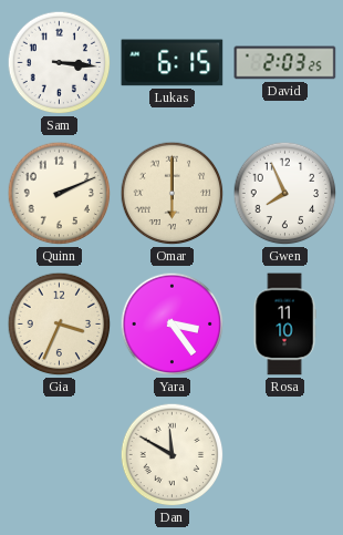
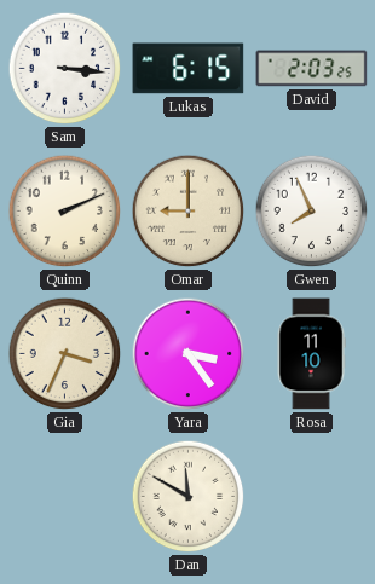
Omar: 6:00 -> 9:00
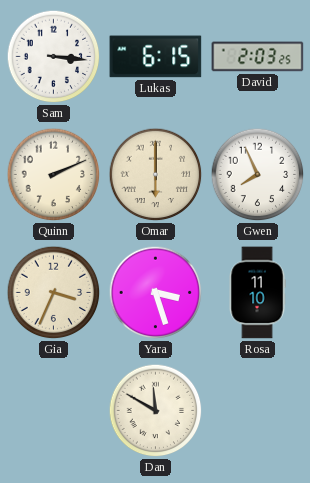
Omar: 9:00 -> 6:00
Yara: 3:24 -> 3:27
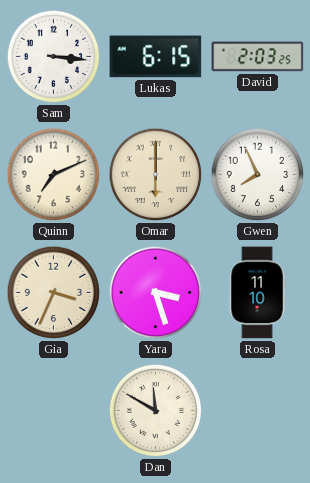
Quinn: 2:11 -> 7:11
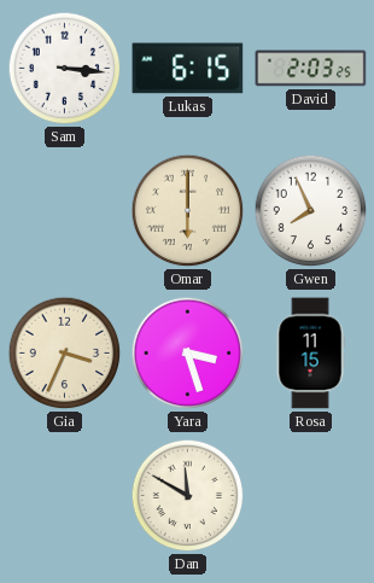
Quinn: 7:11 -> none
Rosa: 11:10 -> 11:15
